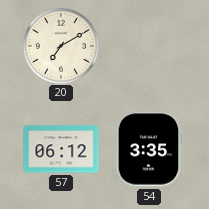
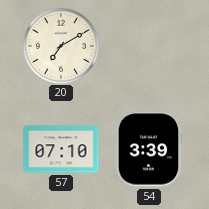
57: 06:12 -> 07:10
54: 3:35 -> 3:39
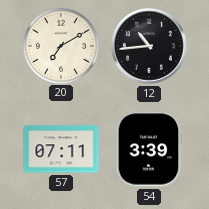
12: none -> 10:44
57: 07:10 -> 07:11
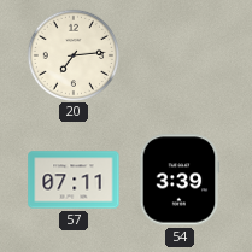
20: 7:10 -> 7:14
12: 10:44 -> none
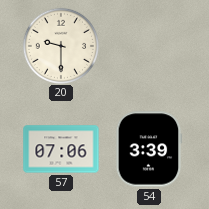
20: 7:14 -> 9:30
57: 07:11 -> 07:06
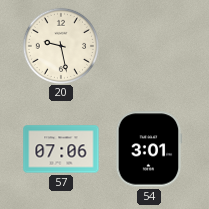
20: 9:30 -> 9:28
54: 3:39 -> 3:01
